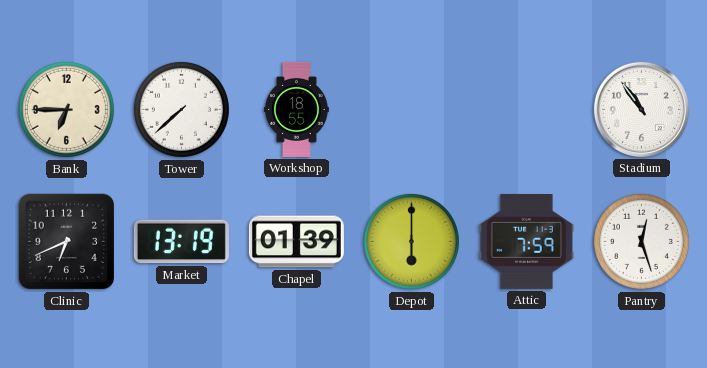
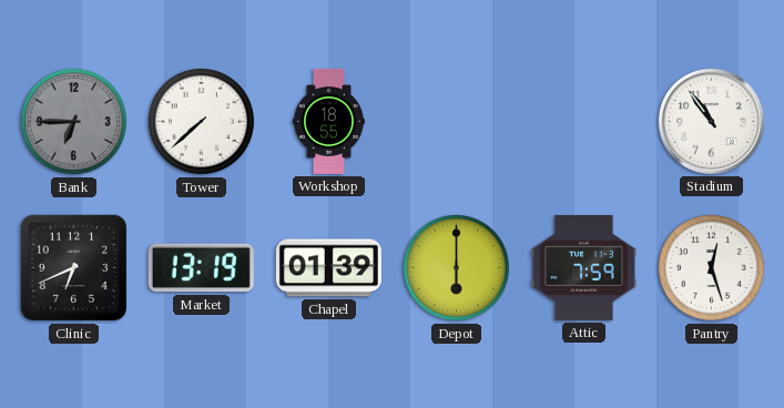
Bank dial: cream -> grey
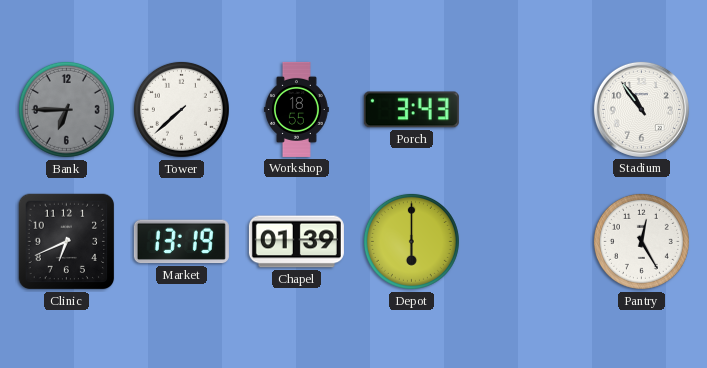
Porch: none -> 3:43
Attic: 7:59 -> none
Pantry: 12:27 -> 12:25
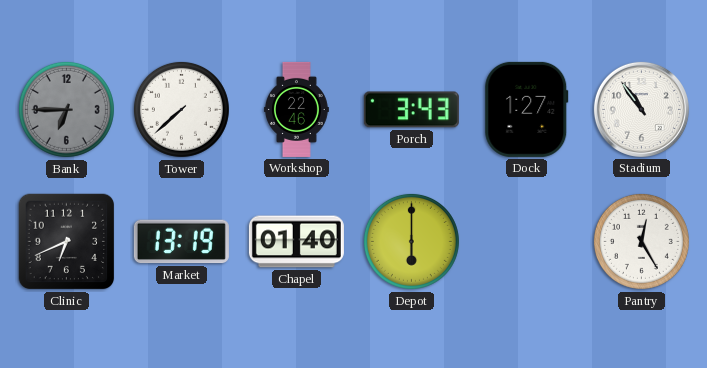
Workshop: 18:55 -> 22:46
Dock: none -> 1:27
Chapel: 01:39 -> 01:40
